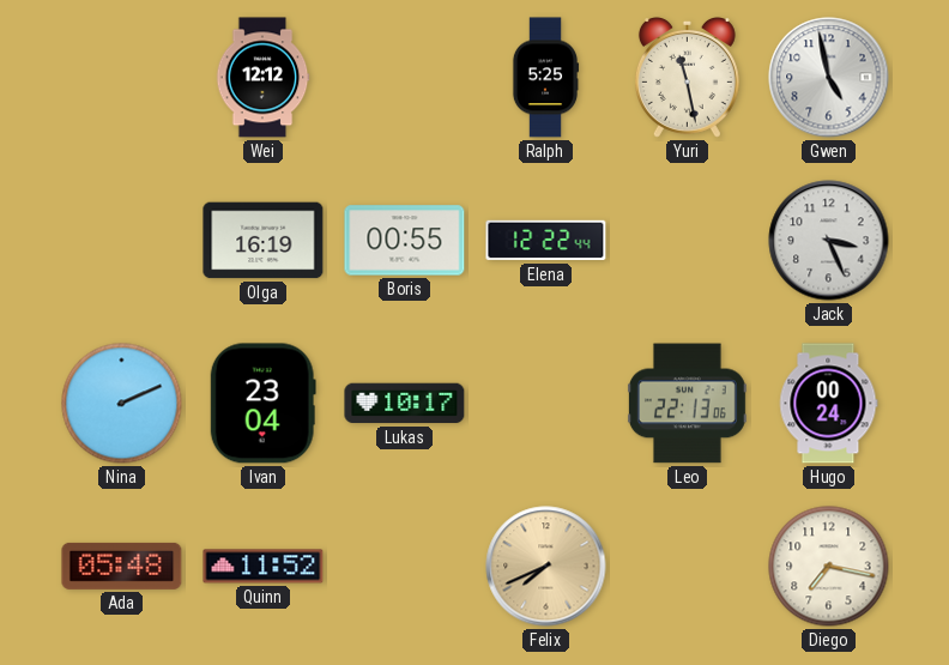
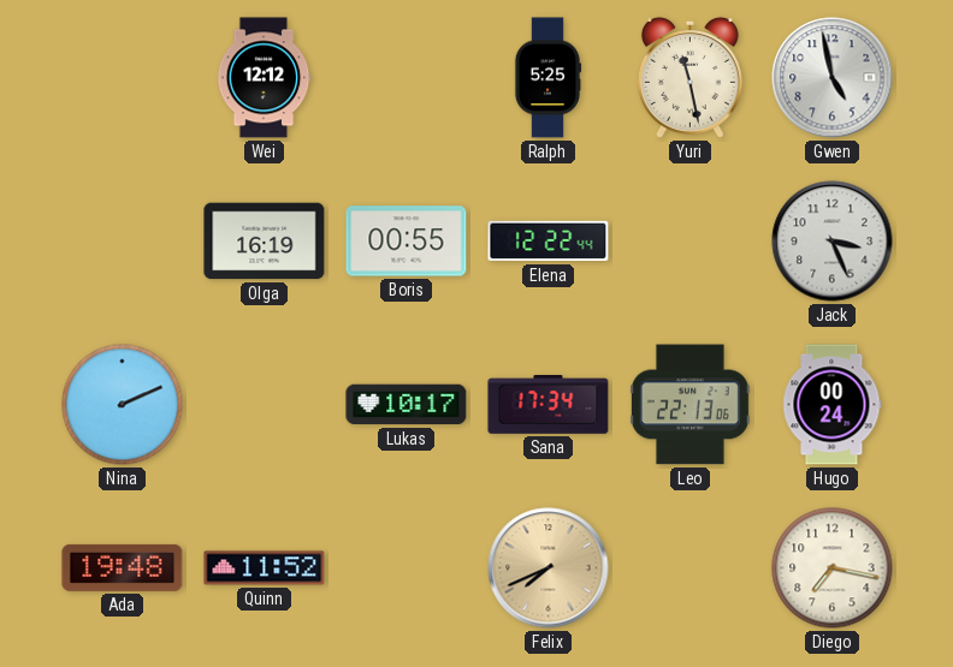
Ivan: 23:04 -> none
Sana: none -> 17:34
Ada: 05:48 -> 19:48
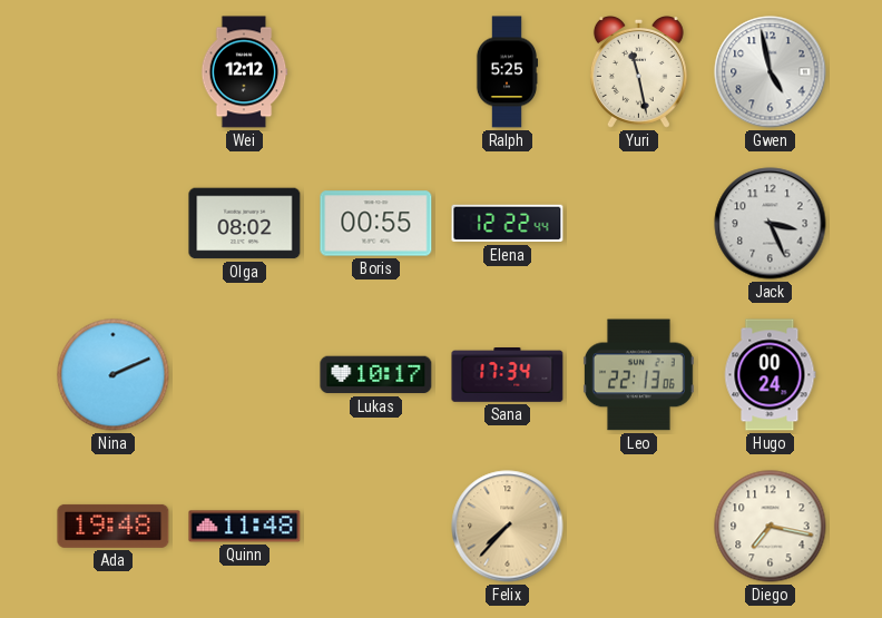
Olga: 16:19 -> 08:02
Quinn: 11:52 -> 11:48
Felix: 7:41 -> 7:37
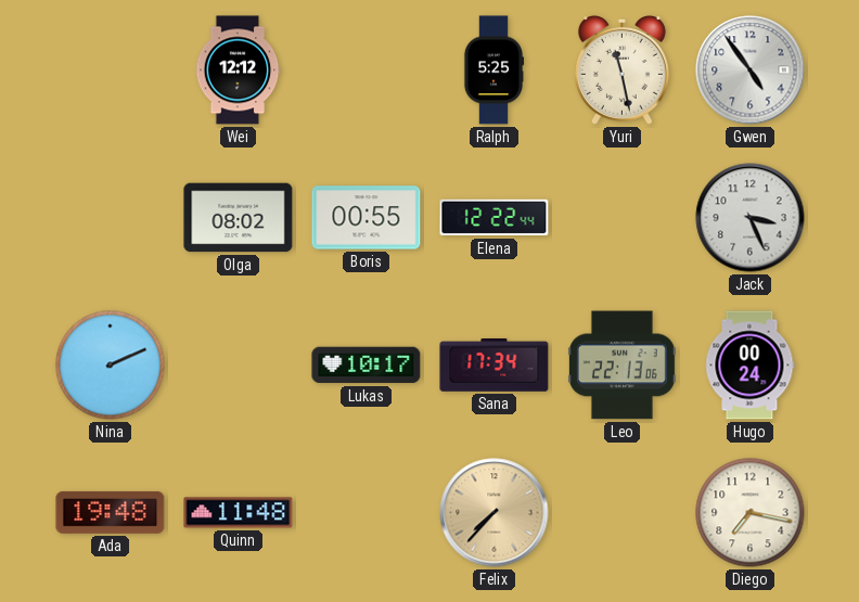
Gwen: 4:58 -> 4:54
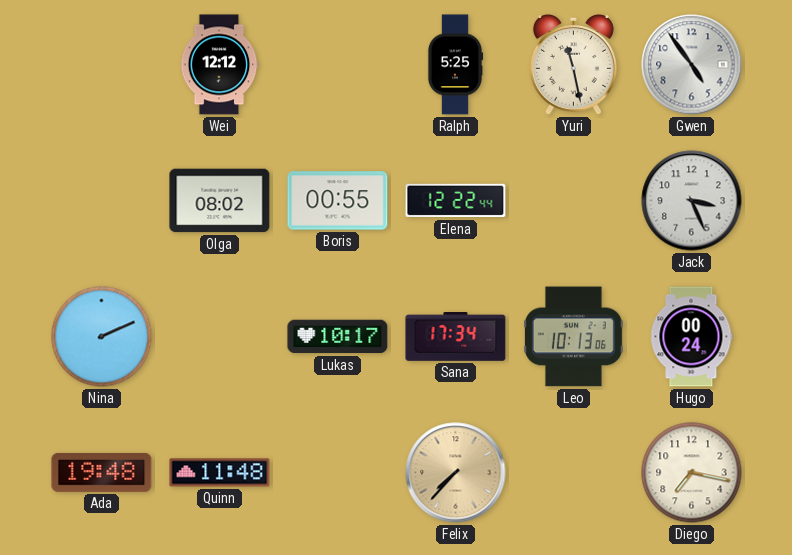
Leo: 22:13 -> 10:13
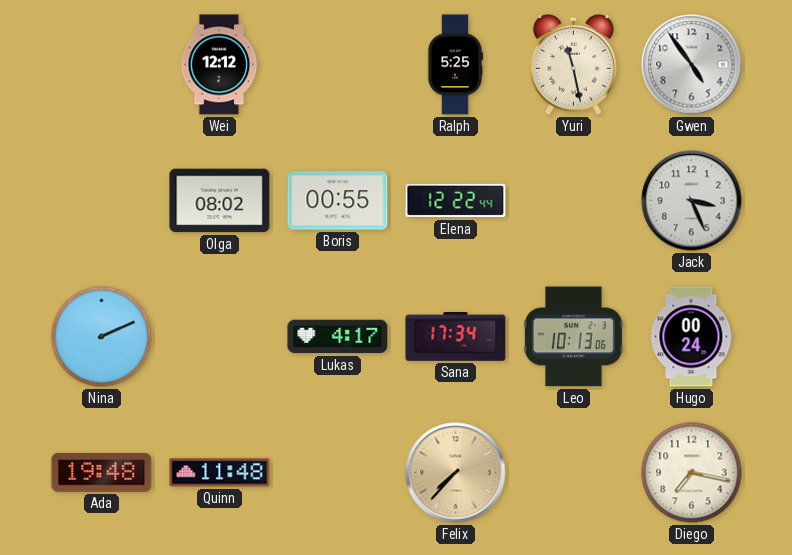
Lukas: 10:17 -> 4:17
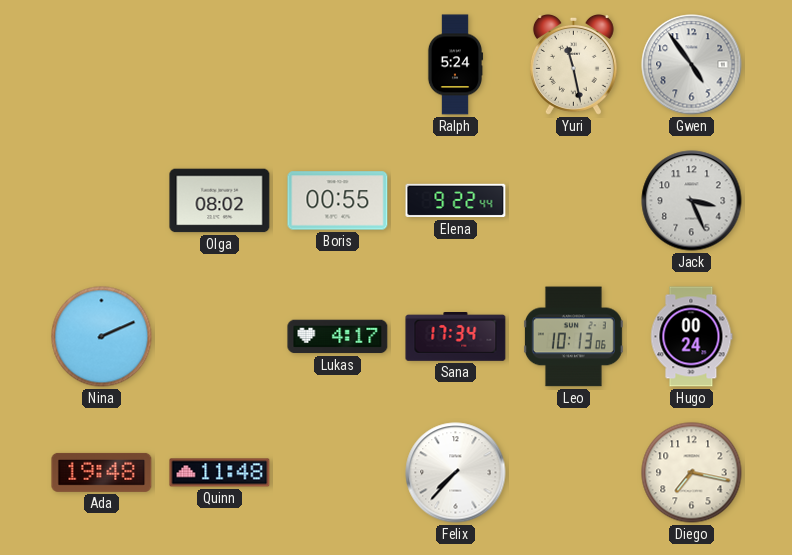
Wei: 12:12 -> none
Ralph: 5:25 -> 5:24
Elena: 12:22 -> 9:22
Felix dial: champagne -> white
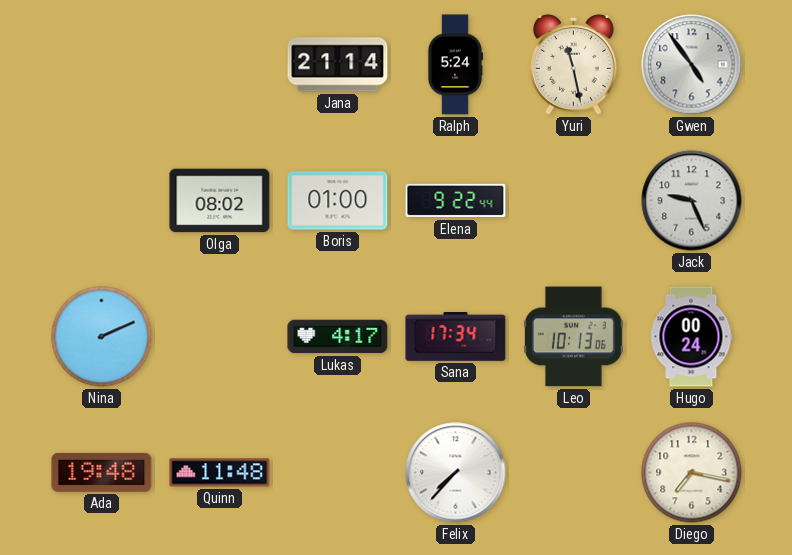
Jana: none -> 21:14
Boris: 00:55 -> 01:00
Jack: 3:26 -> 9:26
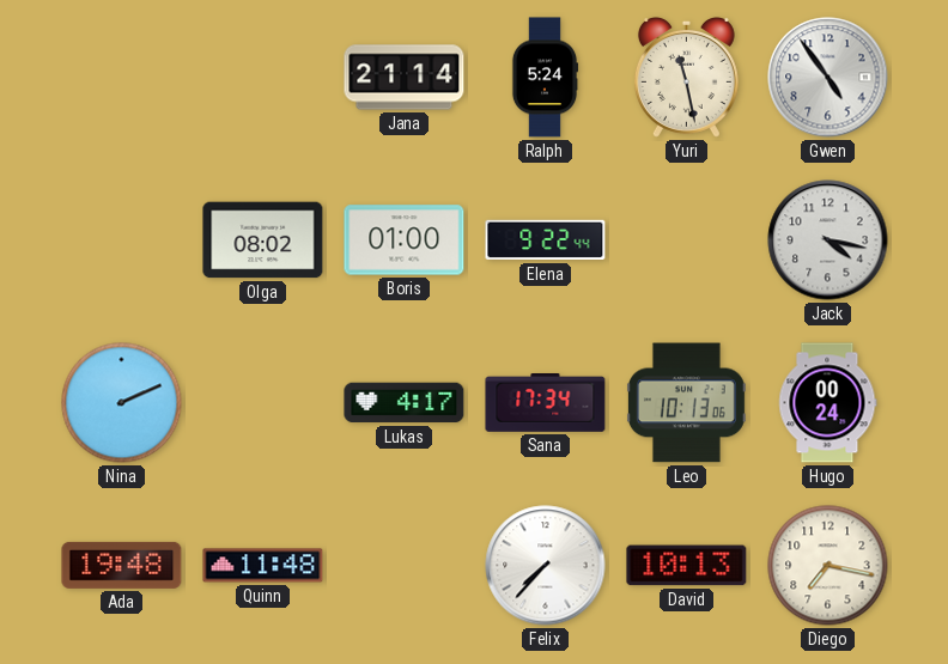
Jack: 9:26 -> 4:17
David: none -> 10:13
